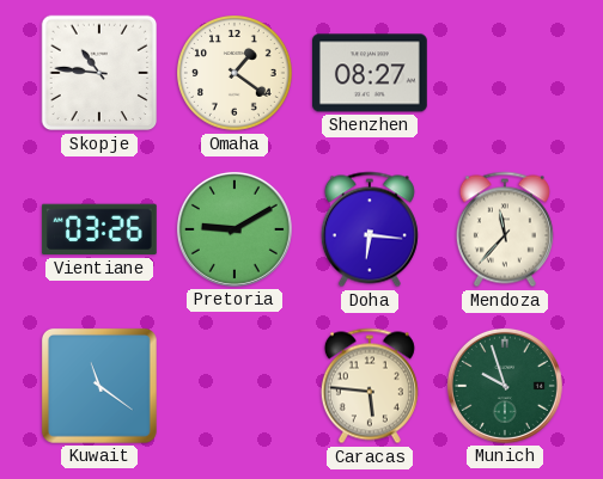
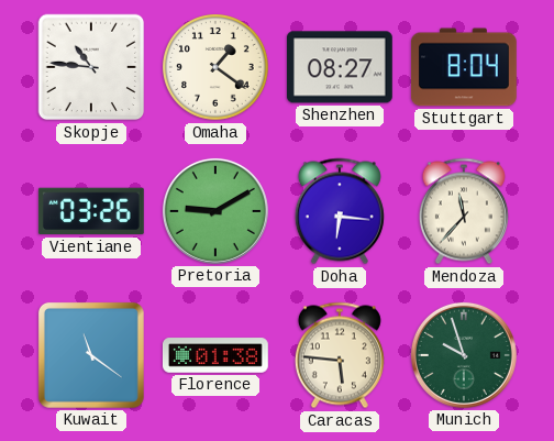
Stuttgart: none -> 8:04
Florence: none -> 01:38
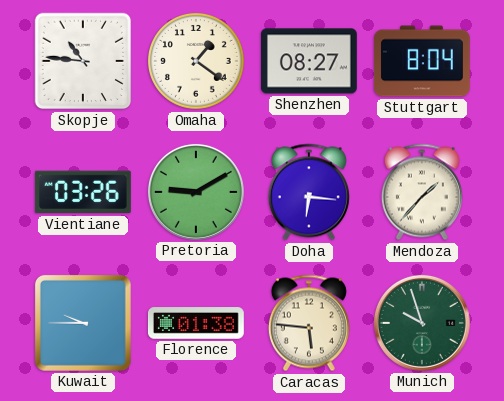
Mendoza: 11:37 -> 1:37
Kuwait: 11:21 -> 9:45
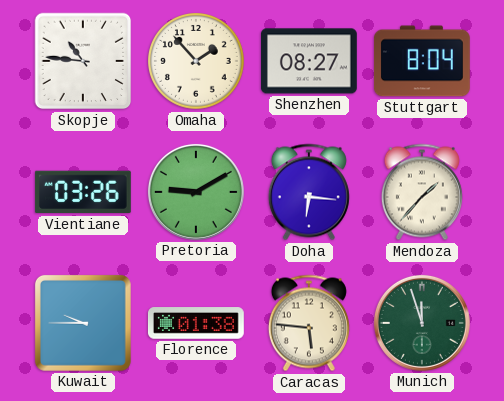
Omaha: 1:21 -> 1:53
Munich: 9:57 -> 11:57
